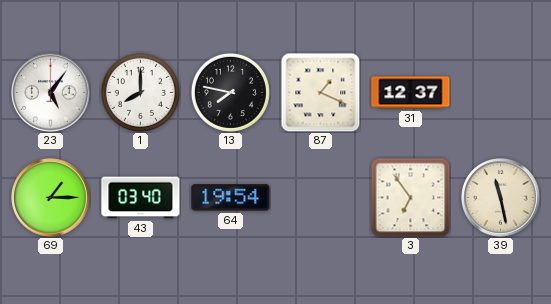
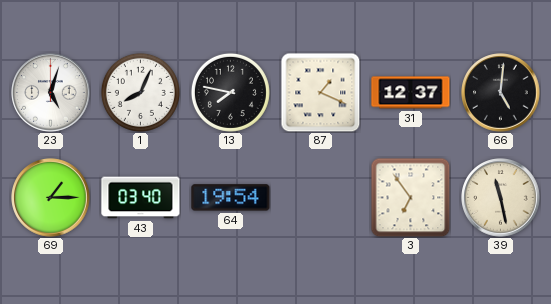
23: 5:06 -> 5:03
1: 8:00 -> 8:04
66: none -> 5:01
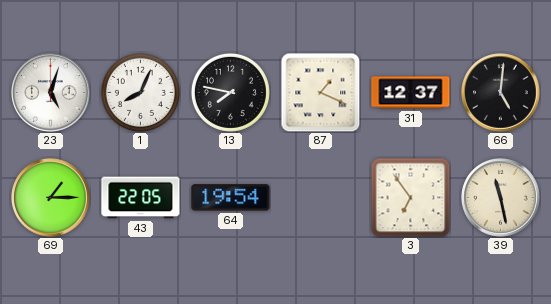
43: 03:40 -> 22:05
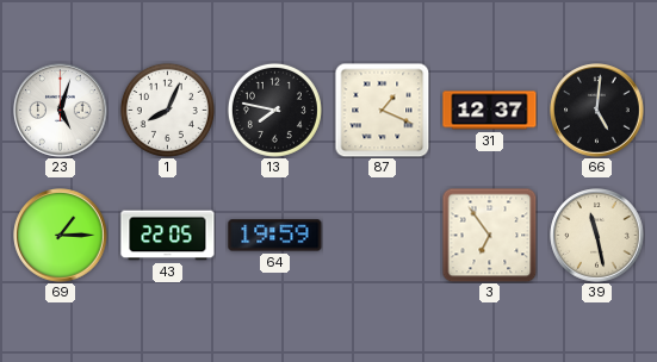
64: 19:54 -> 19:59
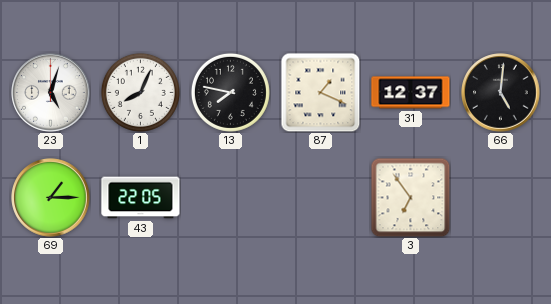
64: 19:59 -> none
39: 11:28 -> none
